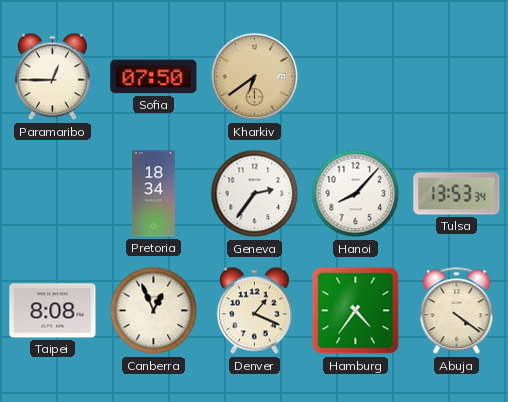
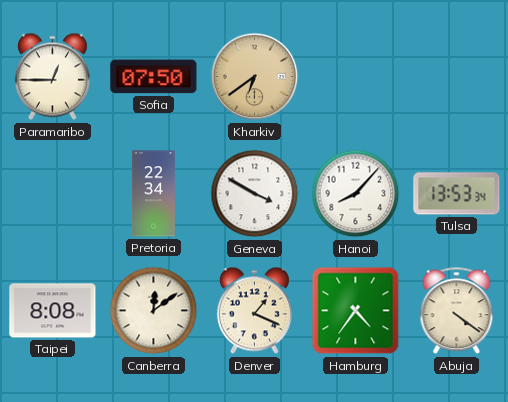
Pretoria: 18:34 -> 22:34
Geneva: 2:36 -> 3:50
Canberra: 12:56 -> 12:09
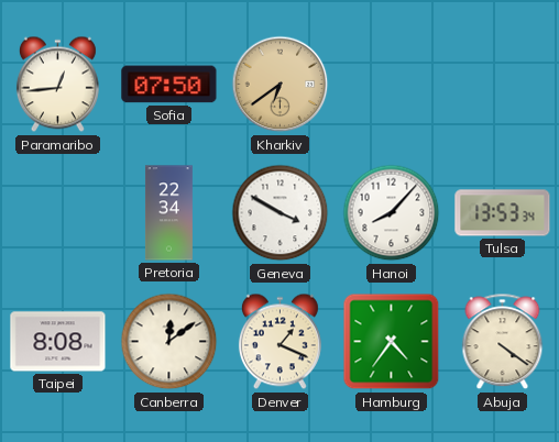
Paramaribo: 12:45 -> 12:44
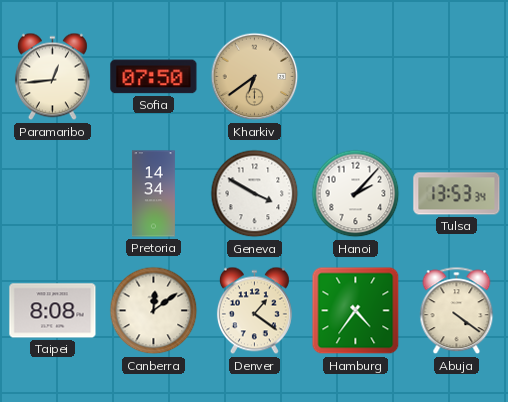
Pretoria: 22:34 -> 14:34
Hanoi: 8:07 -> 2:07
Denver: 1:19 -> 1:21
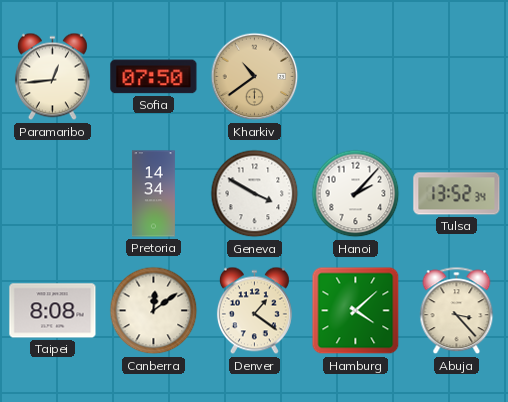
Kharkiv: 6:39 -> 10:39
Tulsa: 13:53 -> 13:52
Hamburg: 4:36 -> 4:08
Abuja: 4:21 -> 3:23
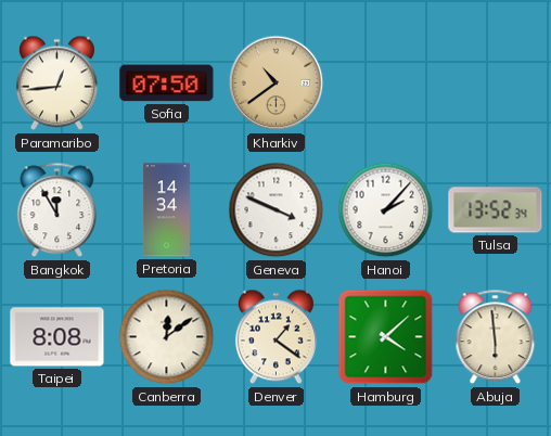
Bangkok: none -> 11:55
Geneva: 3:50 -> 3:49
Abuja: 3:23 -> 5:59
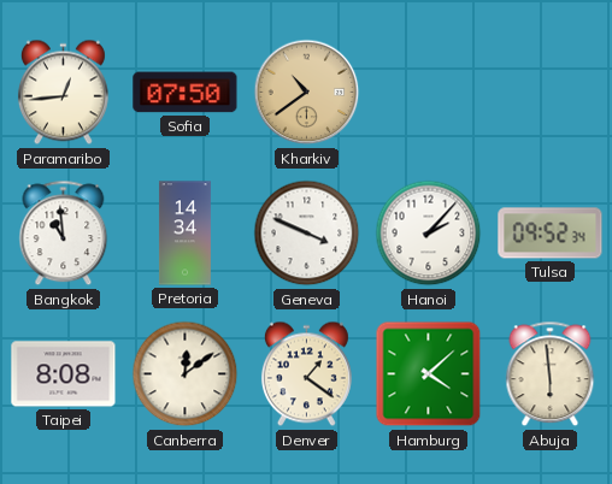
Bangkok: 11:55 -> 10:59
Tulsa: 13:52 -> 09:52
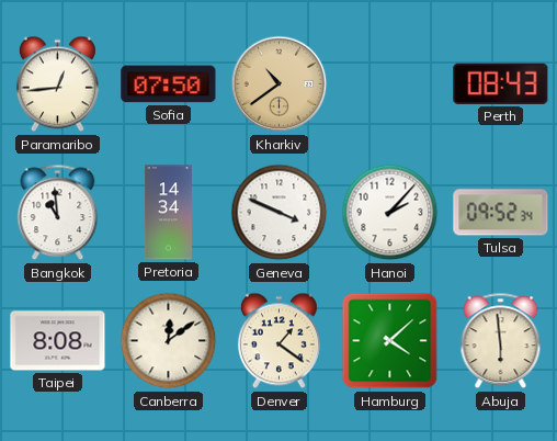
Perth: none -> 08:43
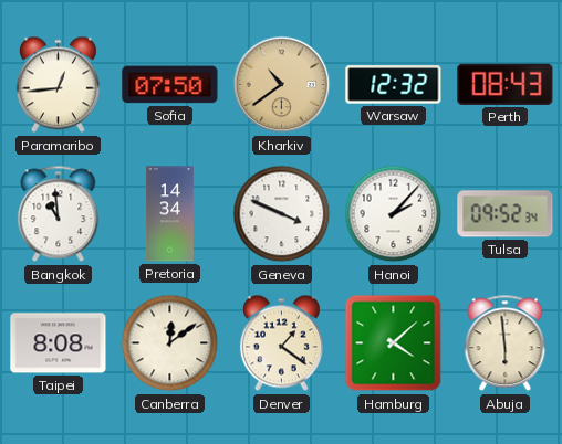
Warsaw: none -> 12:32
